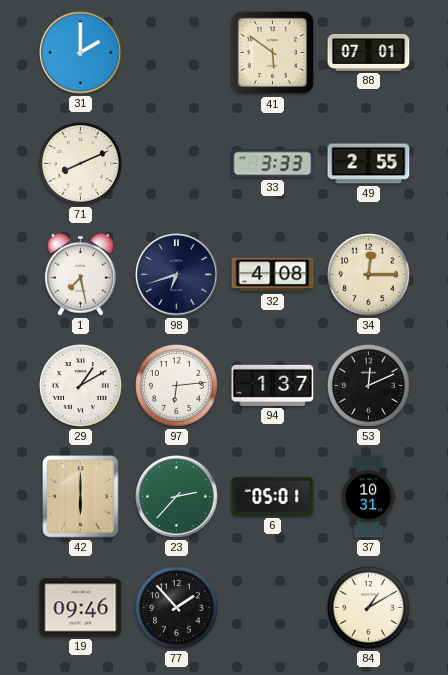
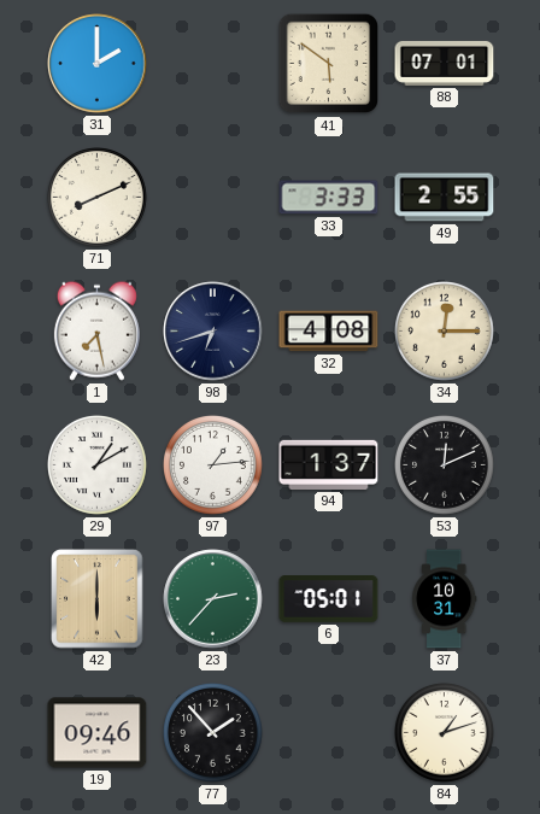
97: 6:14 -> 1:14
84: 1:10 -> 1:12
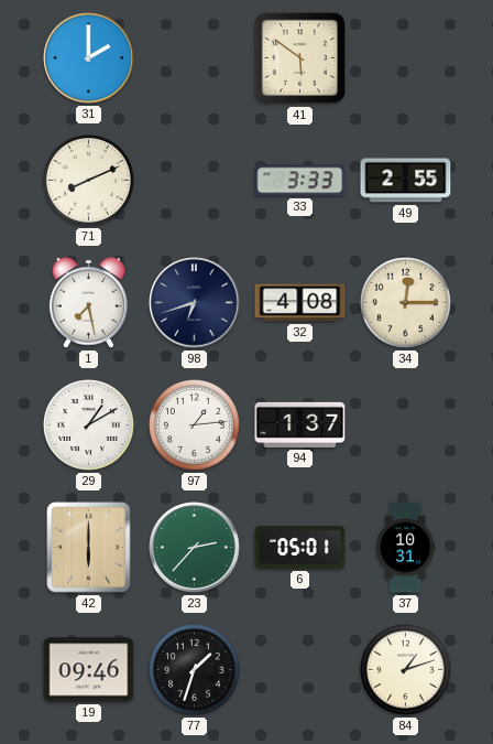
88: 07:01 -> none
53: 12:11 -> none
77: 1:53 -> 1:33
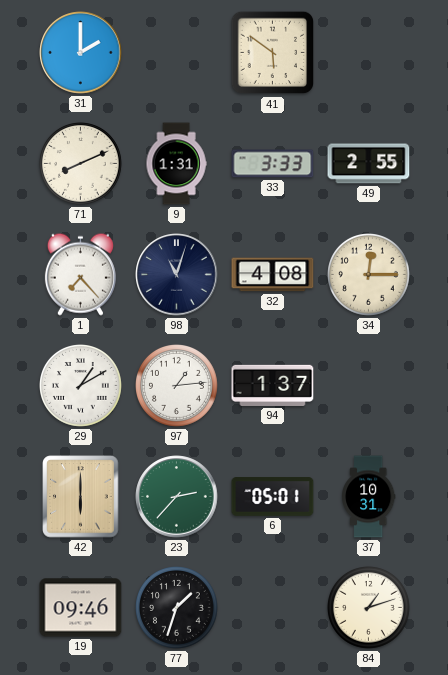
9: none -> 1:31
1: 7:28 -> 7:23
98: 6:42 -> 11:03
